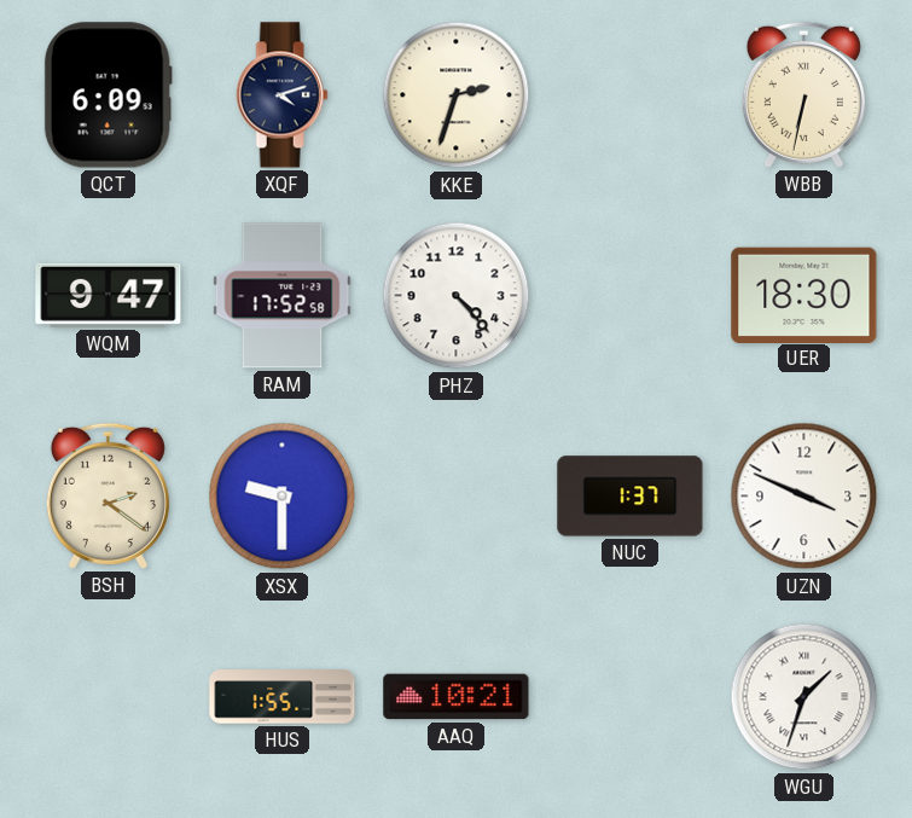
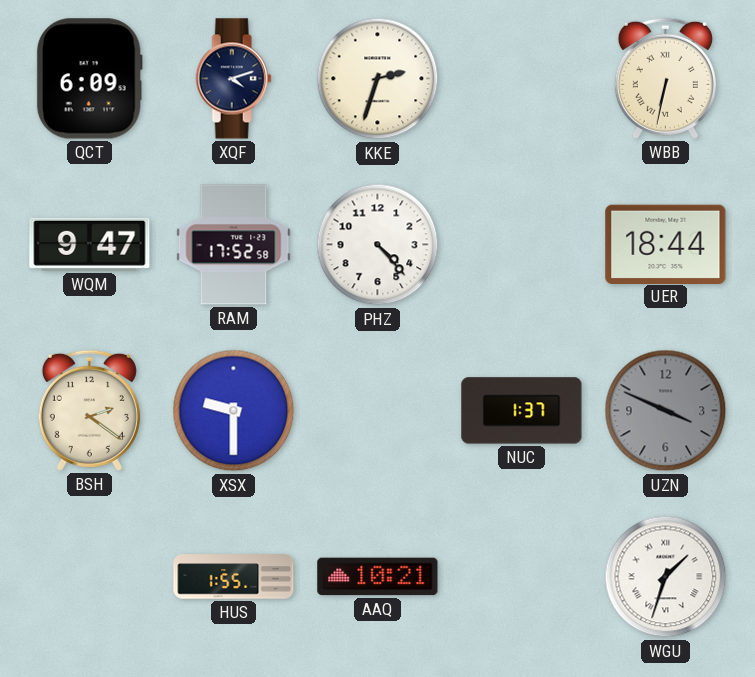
UER: 18:30 -> 18:44
UZN dial: white -> grey
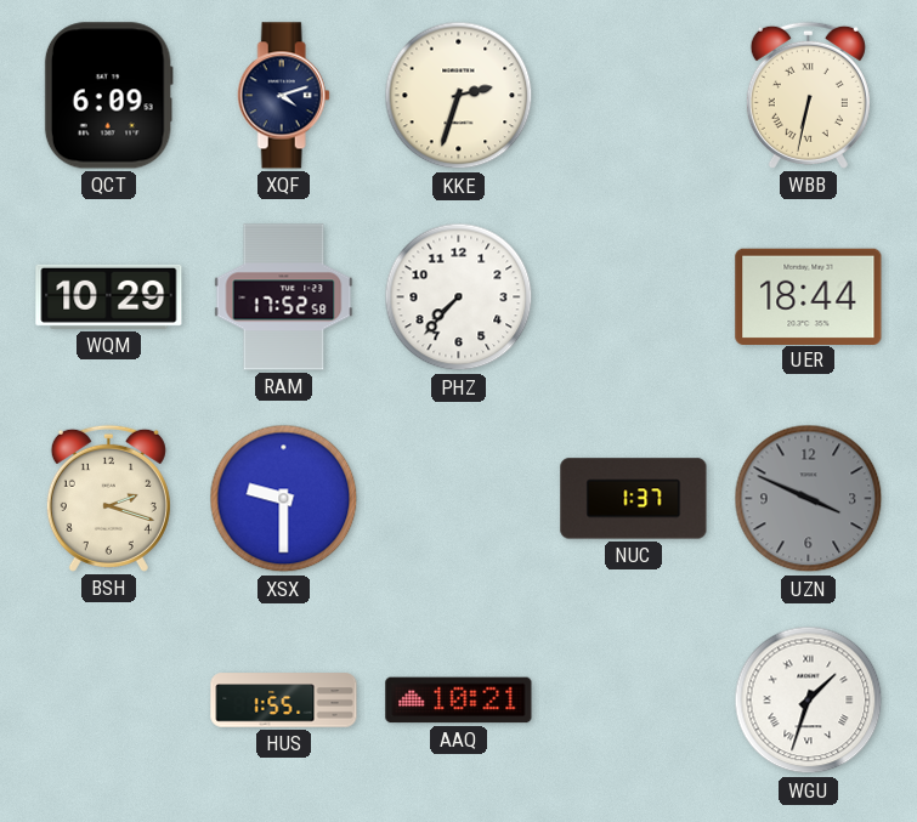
WQM: 9:47 -> 10:29
PHZ: 4:23 -> 7:37
BSH: 2:21 -> 2:18
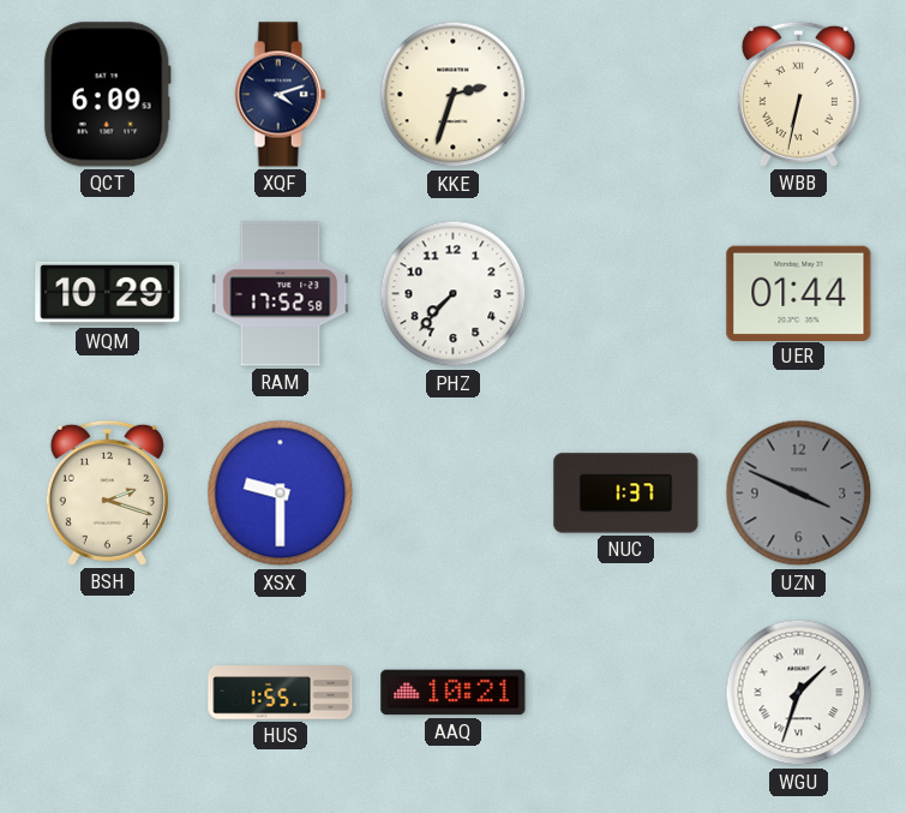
UER: 18:44 -> 01:44
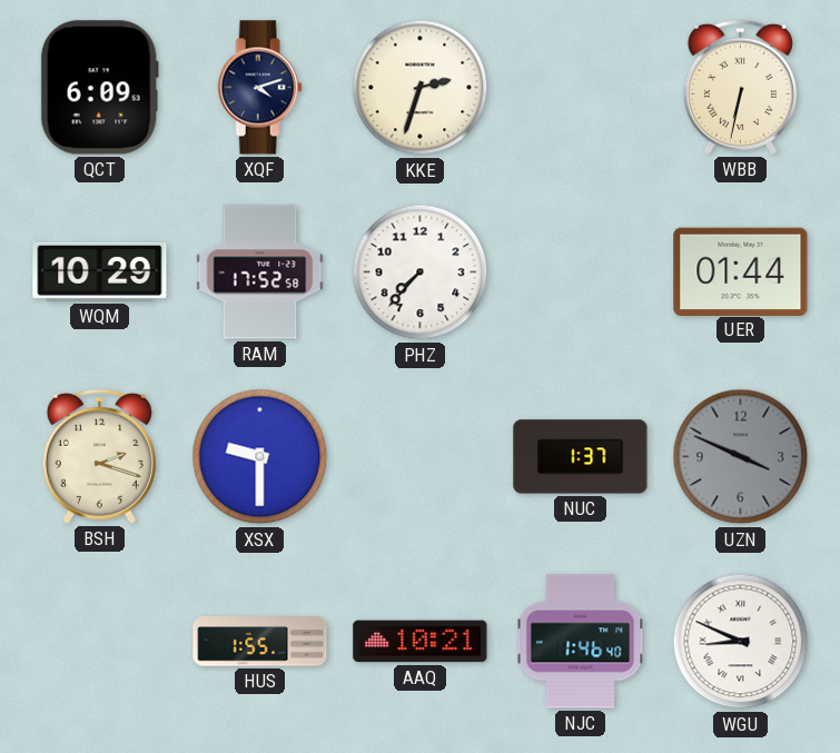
NJC: none -> 1:46
WGU: 1:33 -> 8:49
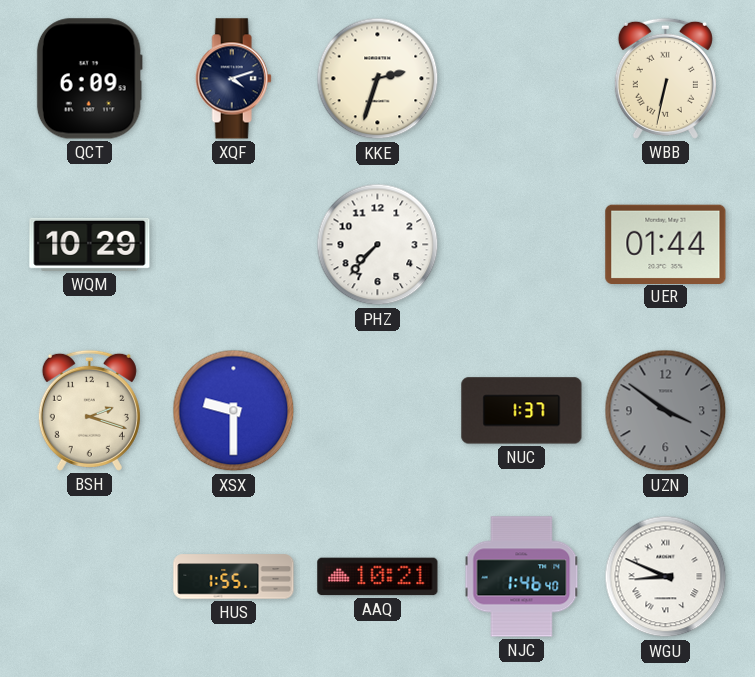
RAM: 17:52 -> none
UZN: 3:49 -> 3:51
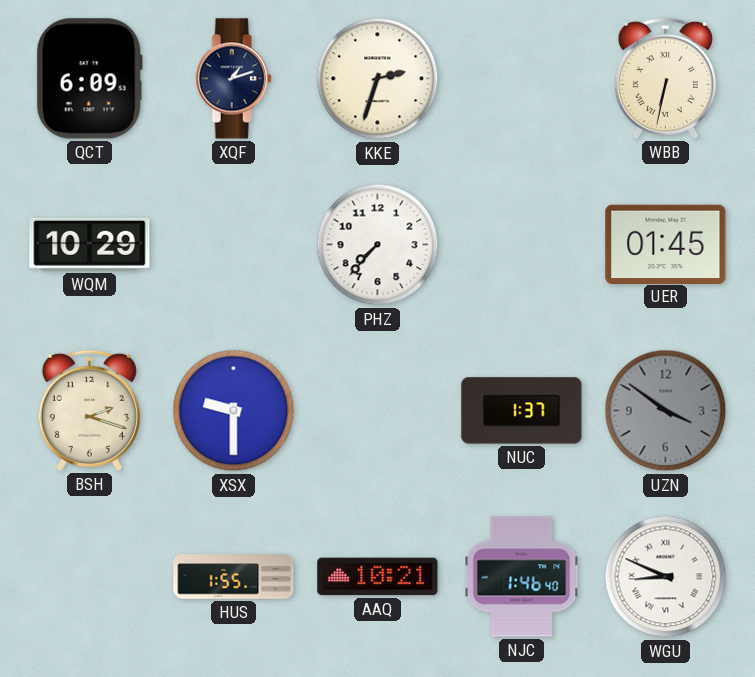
XQF: 4:12 -> 1:12
UER: 01:44 -> 01:45
